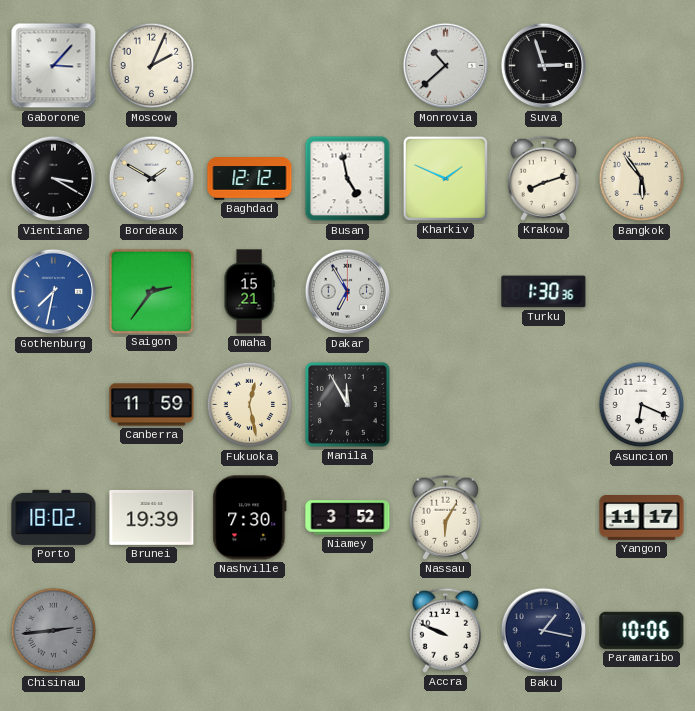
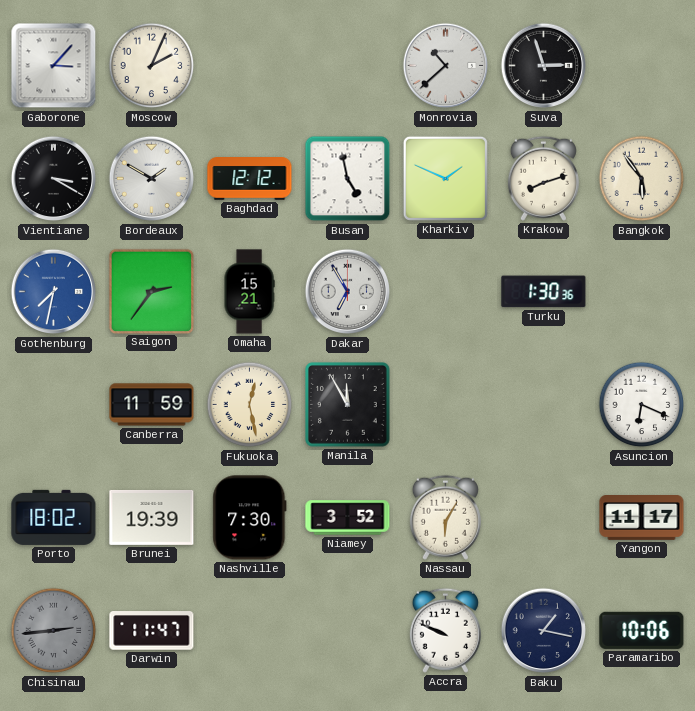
Darwin: none -> 11:47
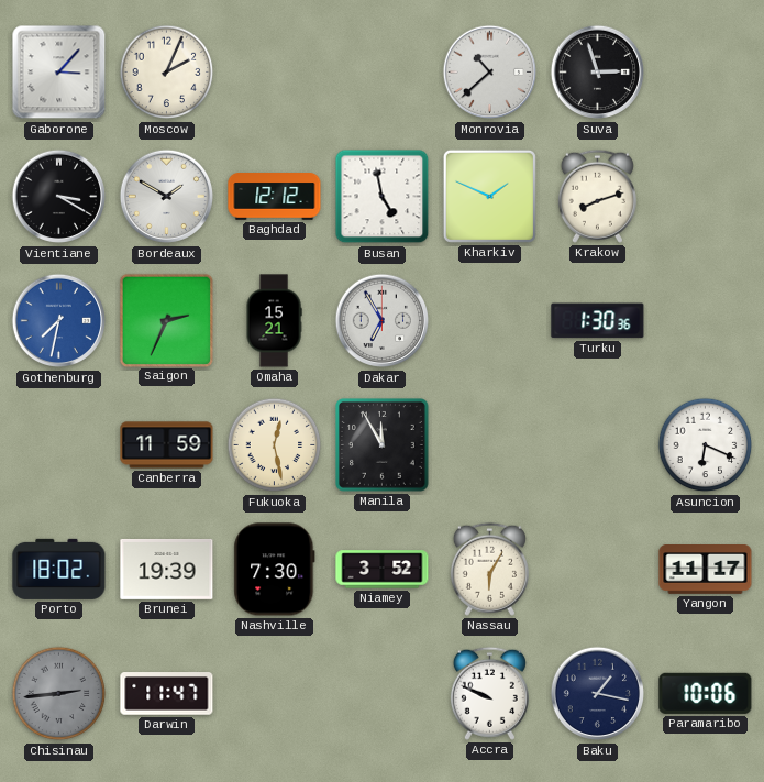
Bangkok: 5:54 -> none
Saigon: 2:36 -> 2:34
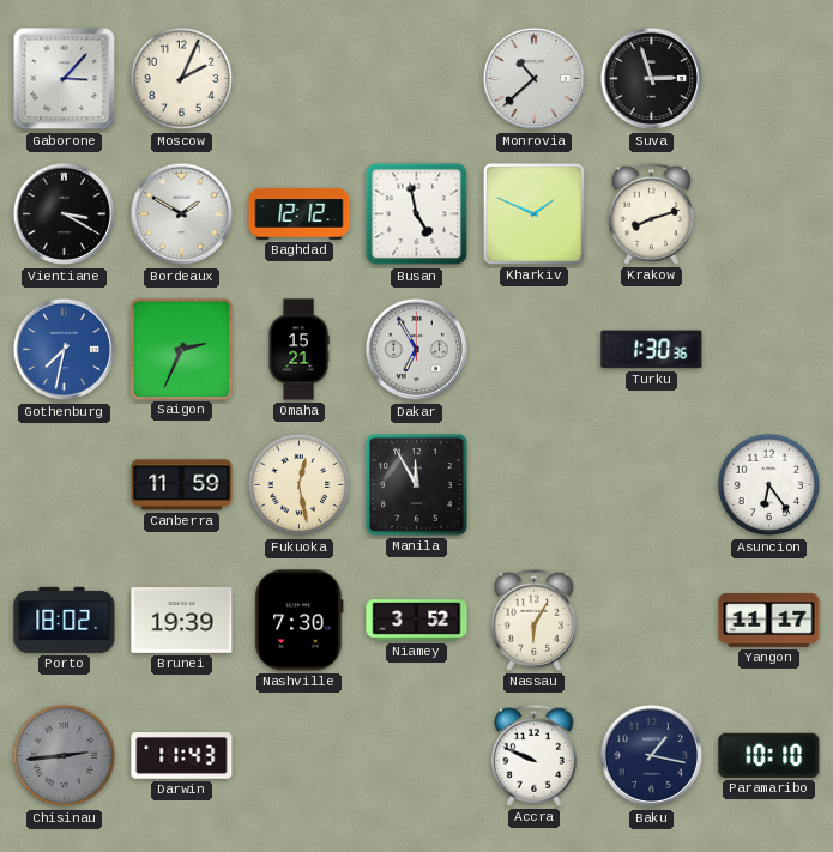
Asuncion: 6:19 -> 6:24
Darwin: 11:47 -> 11:43
Paramaribo: 10:06 -> 10:10
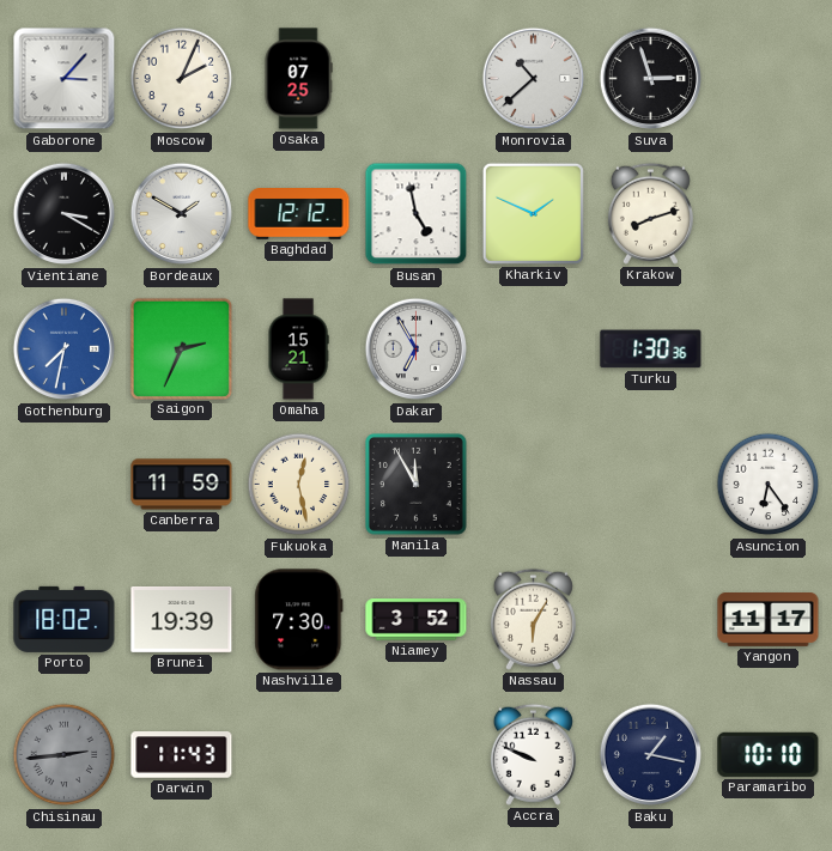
Osaka: none -> 07:25
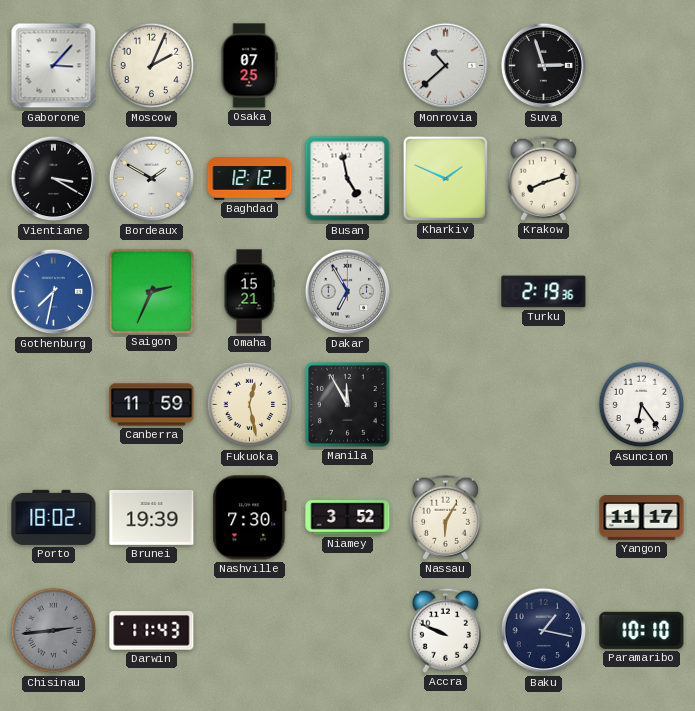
Turku: 1:30 -> 2:19
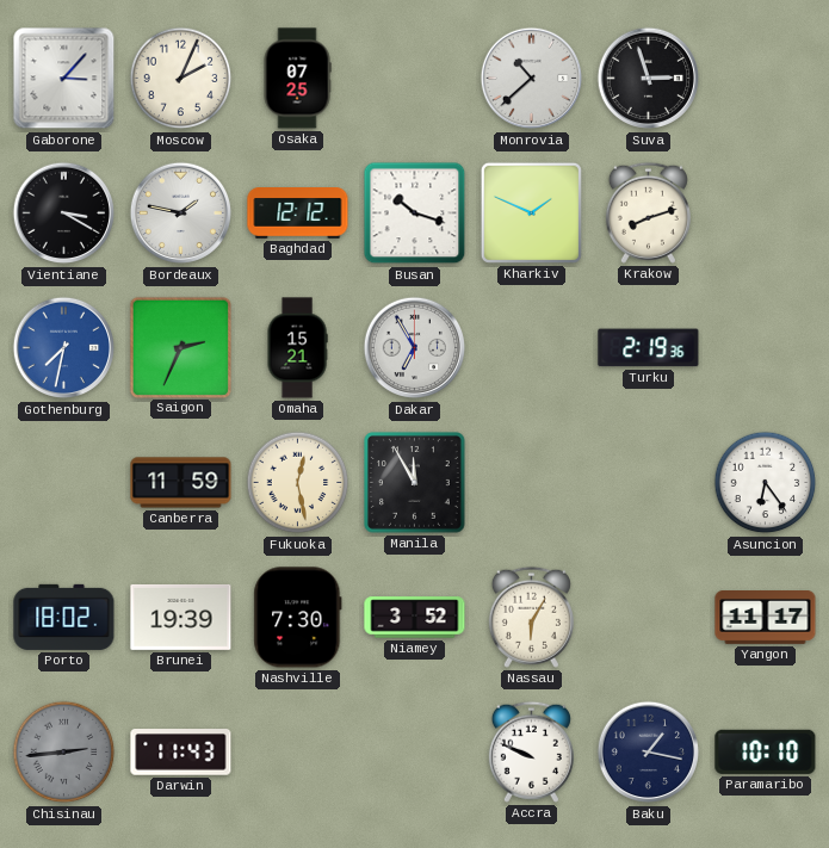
Bordeaux: 1:50 -> 1:47
Busan: 4:58 -> 10:18
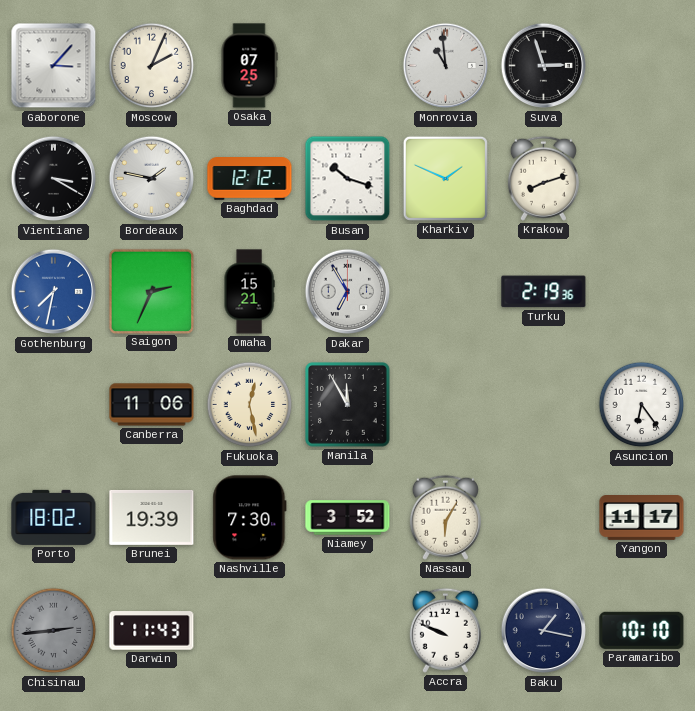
Monrovia: 10:38 -> 10:59
Canberra: 11:59 -> 11:06
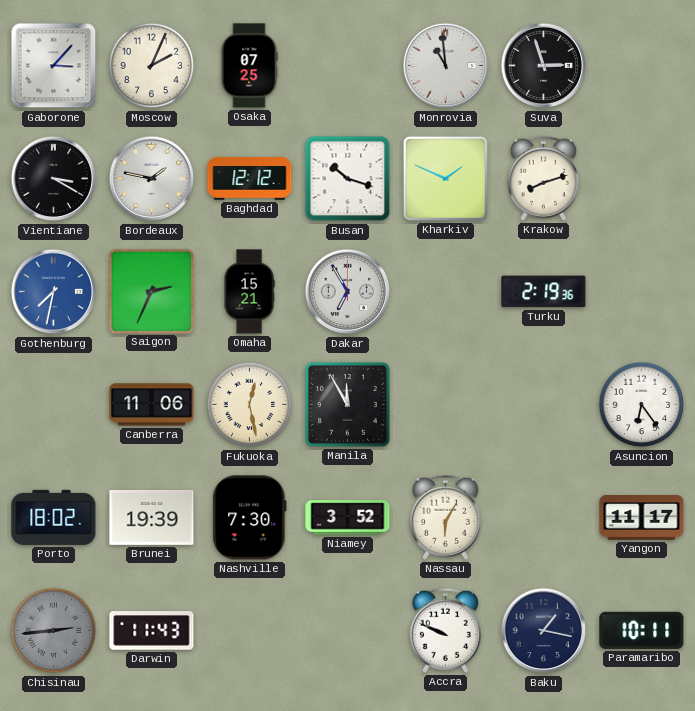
Paramaribo: 10:10 -> 10:11
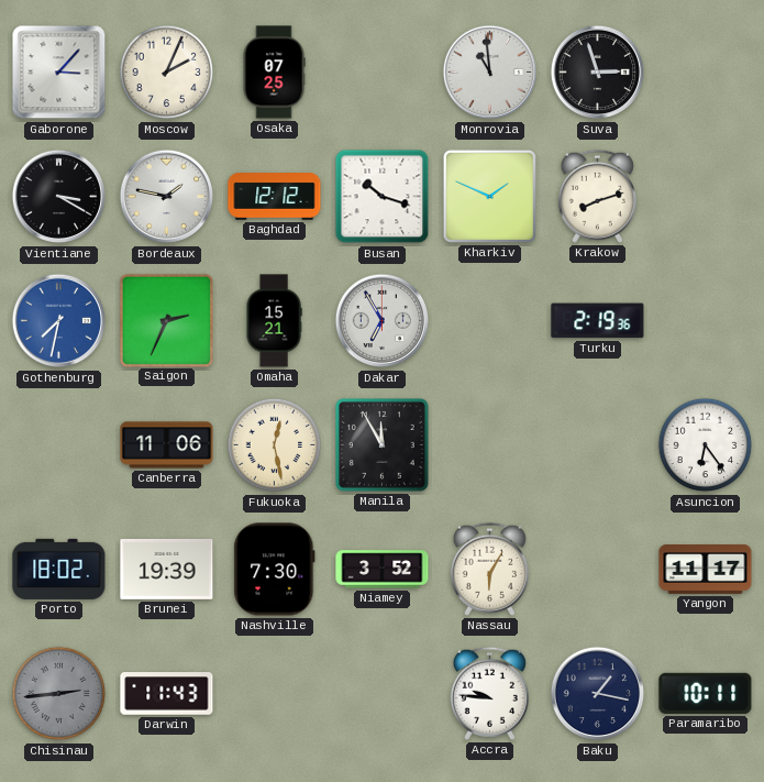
Accra: 9:49 -> 9:46
